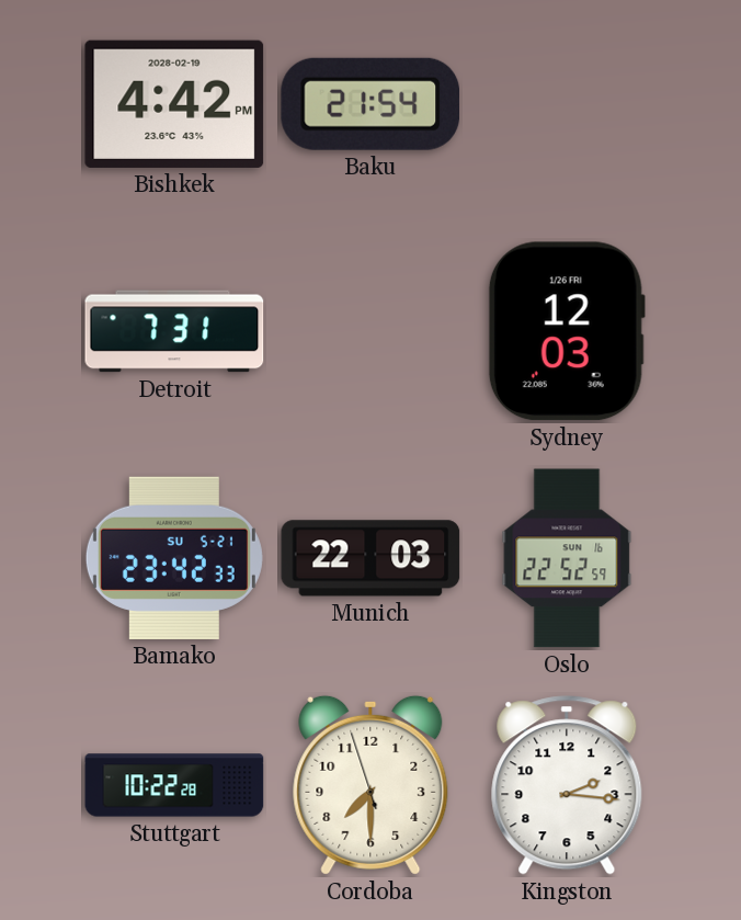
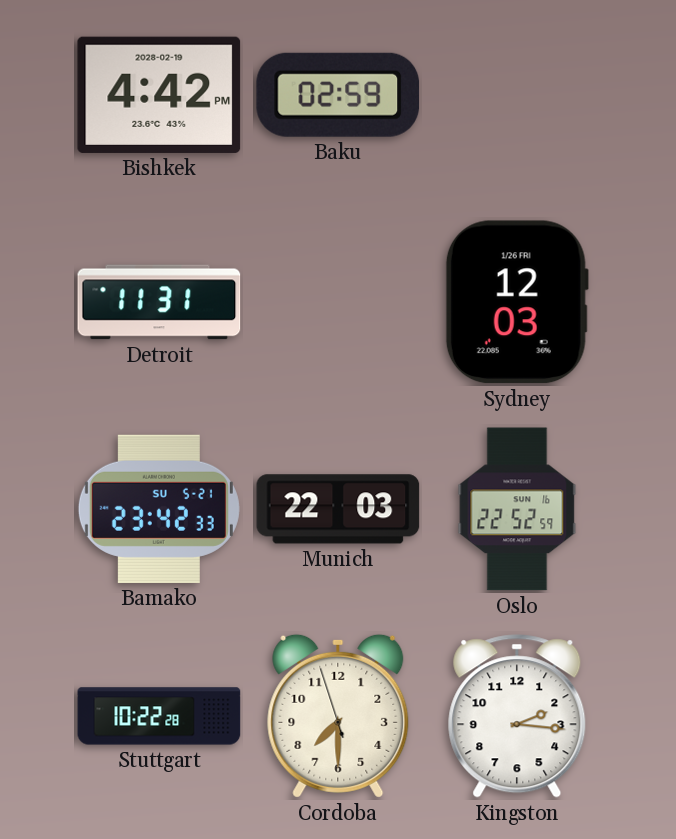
Baku: 21:54 -> 02:59
Detroit: 7:31 -> 11:31
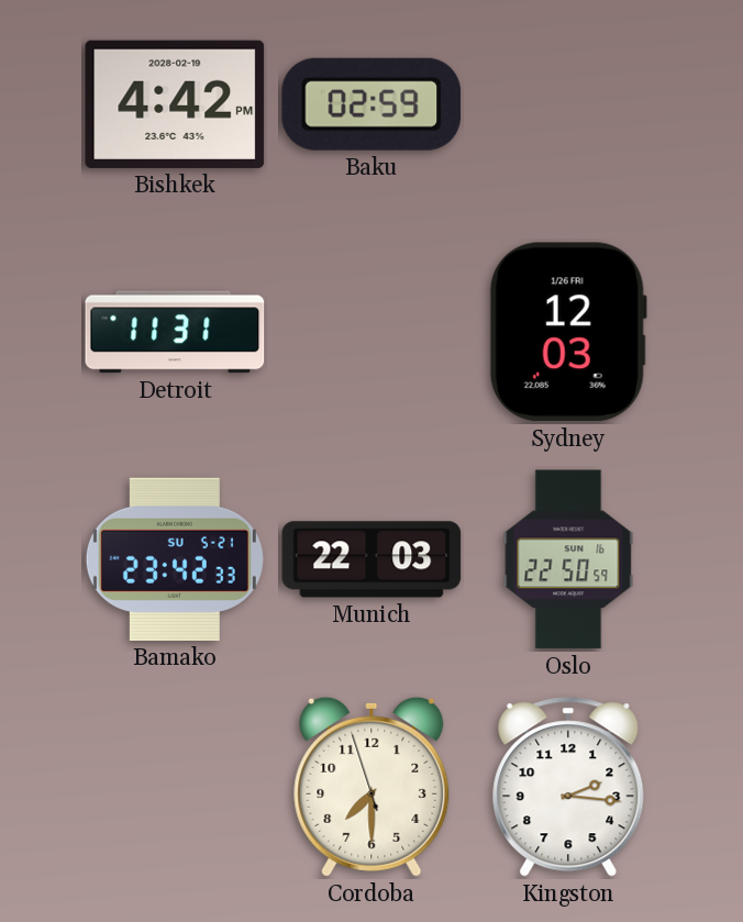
Oslo: 22:52 -> 22:50
Stuttgart: 10:22 -> none
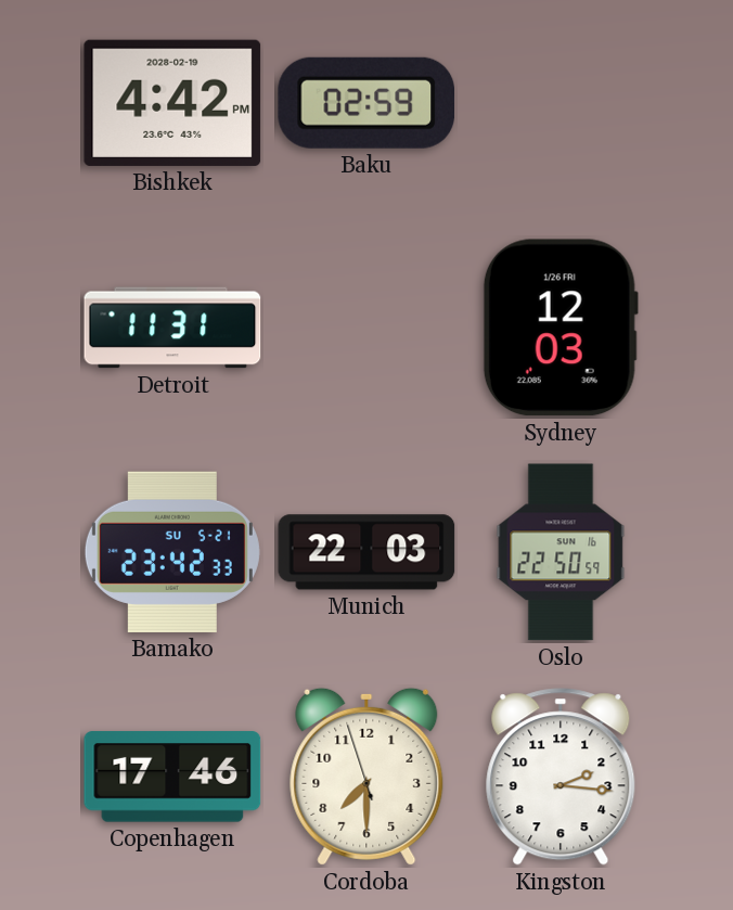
Copenhagen: none -> 17:46
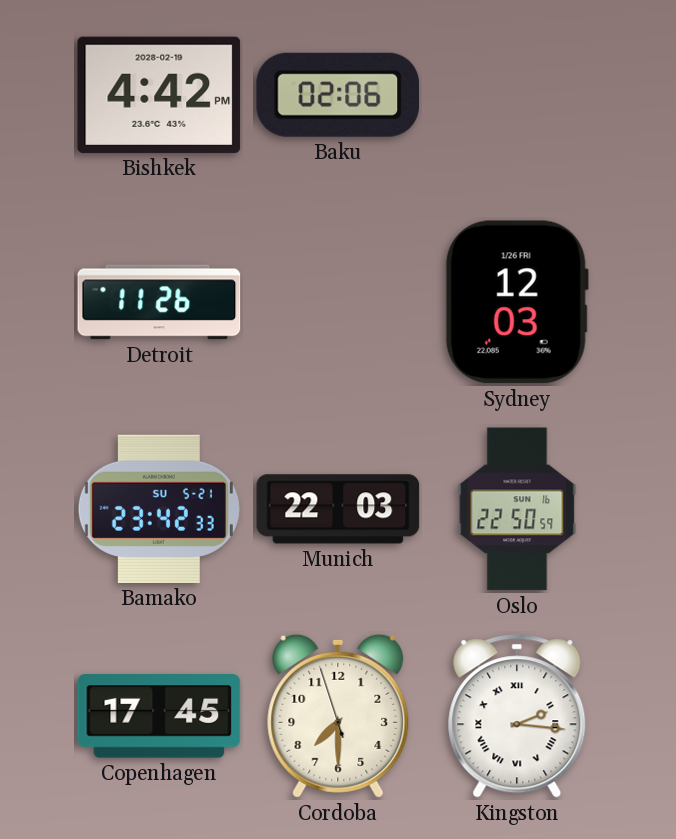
Baku: 02:59 -> 02:06
Detroit: 11:31 -> 11:26
Copenhagen: 17:46 -> 17:45
Kingston numerals: Arabic -> Roman
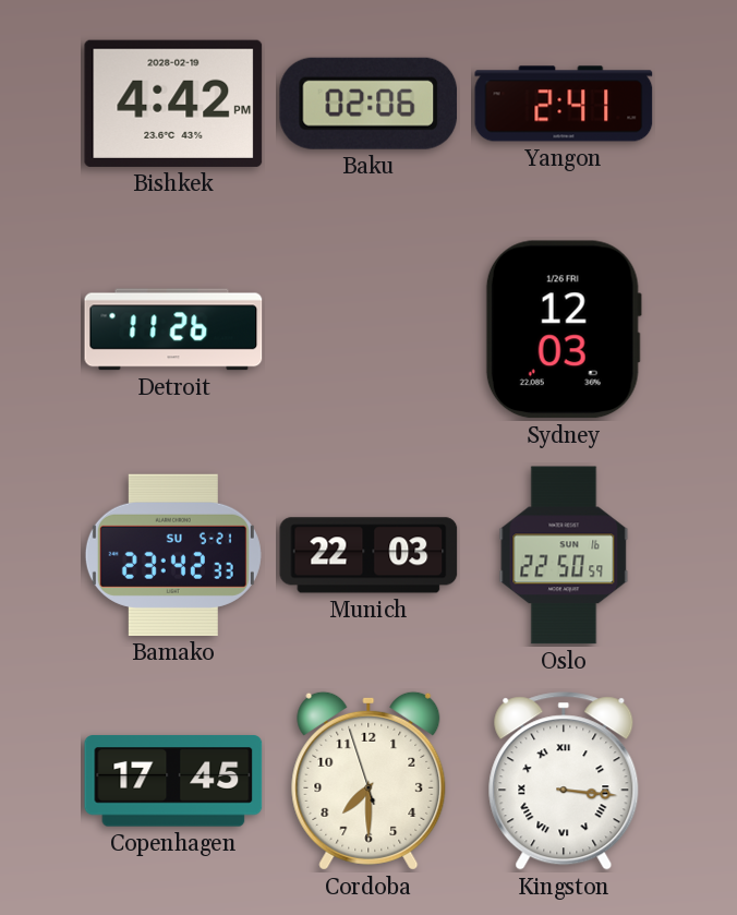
Yangon: none -> 2:41
Kingston: 2:16 -> 3:16
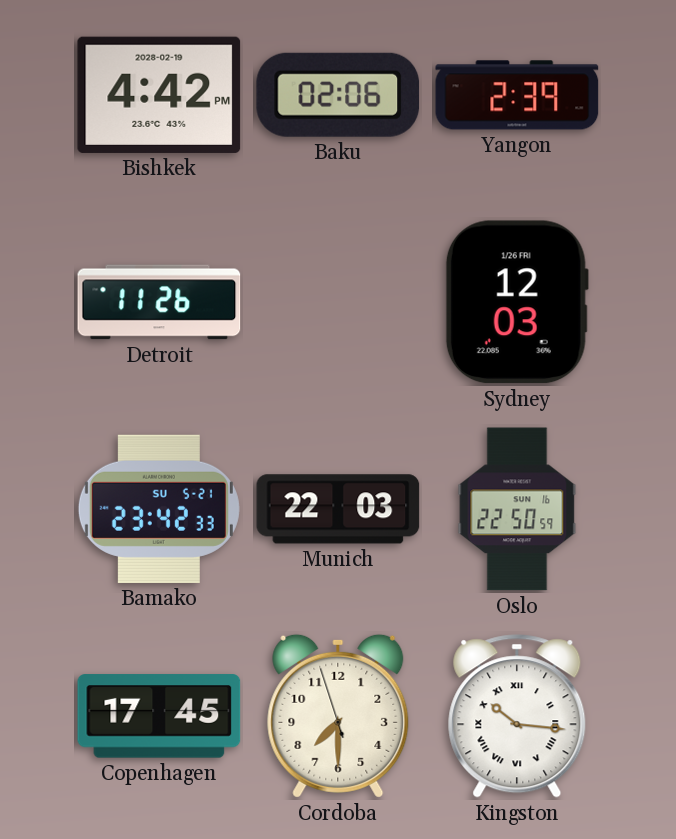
Yangon: 2:41 -> 2:39
Kingston: 3:16 -> 10:16
